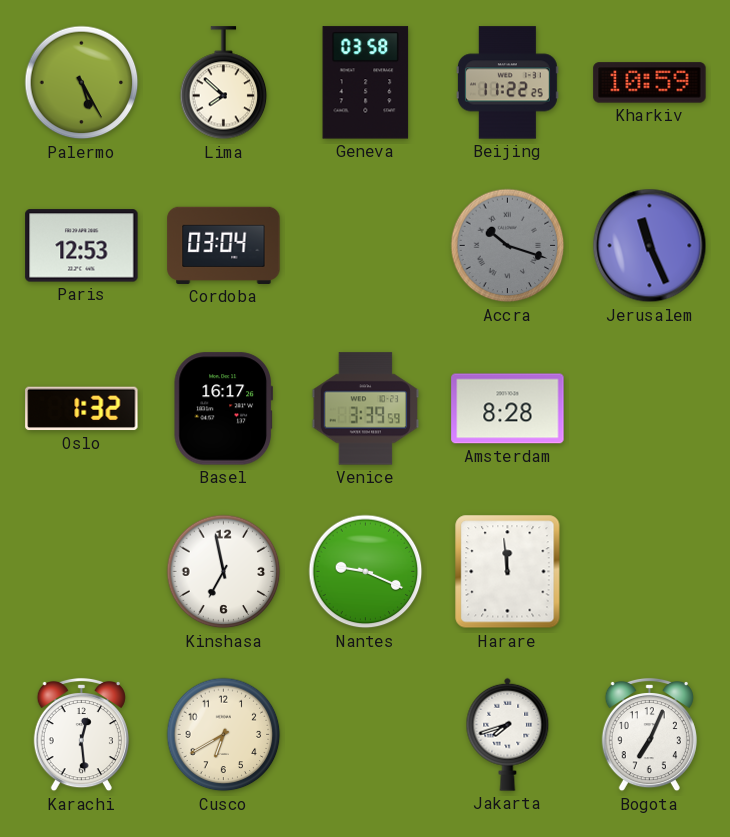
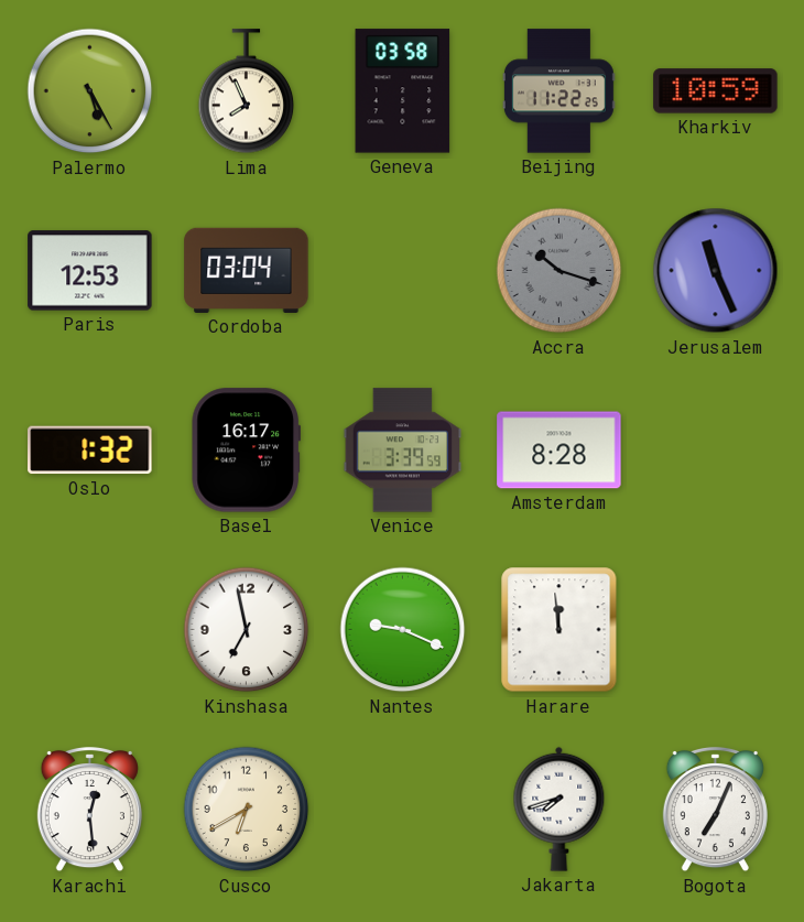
Lima: 7:52 -> 7:56
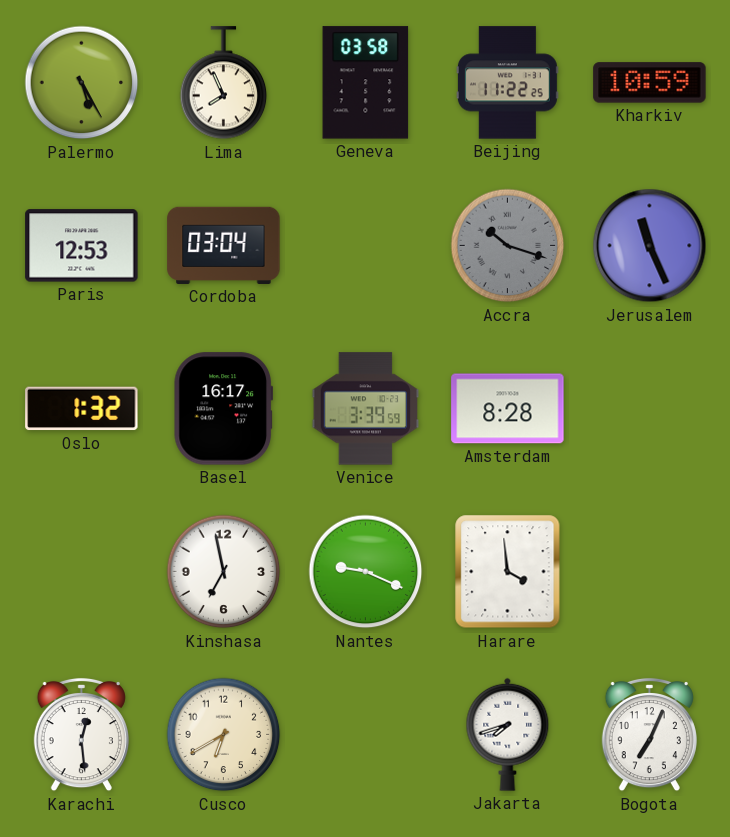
Harare: 11:59 -> 3:59
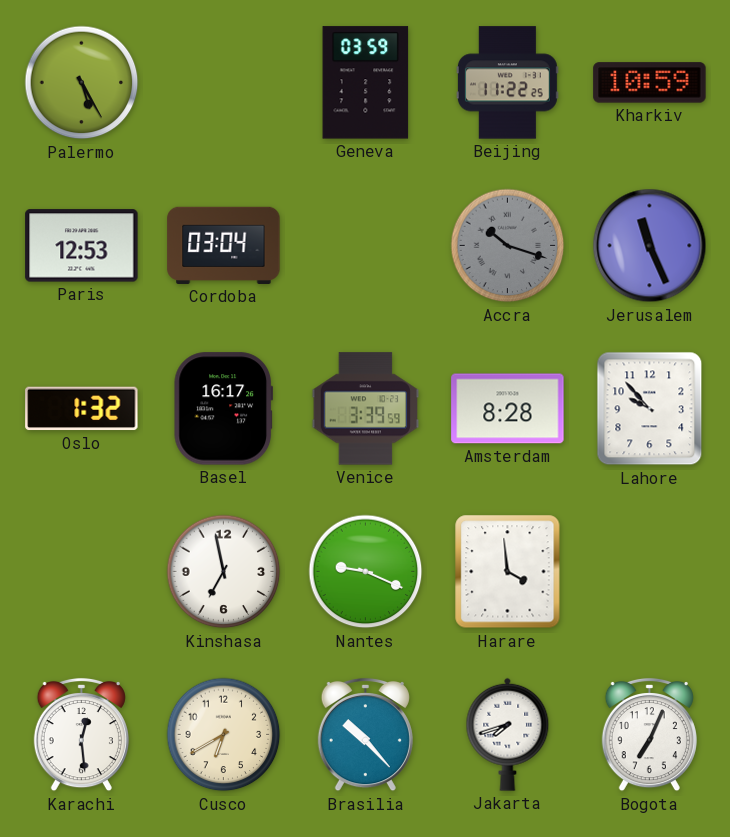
Lima: 7:56 -> none
Geneva: 03:58 -> 03:59
Lahore: none -> 9:53
Brasilia: none -> 10:23
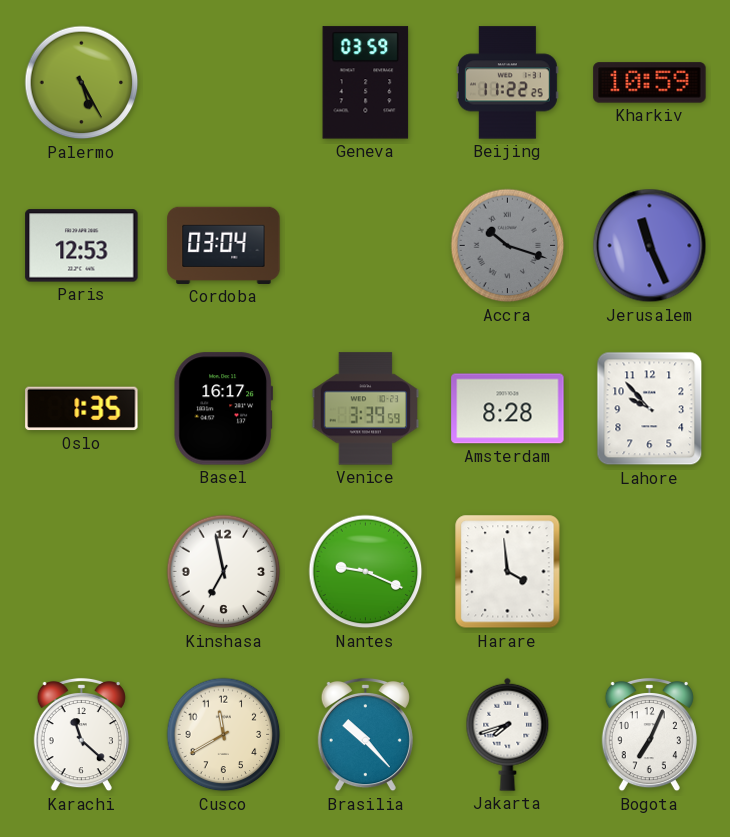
Oslo: 1:32 -> 1:35
Karachi: 12:29 -> 11:22
Cusco: 6:40 -> 11:40
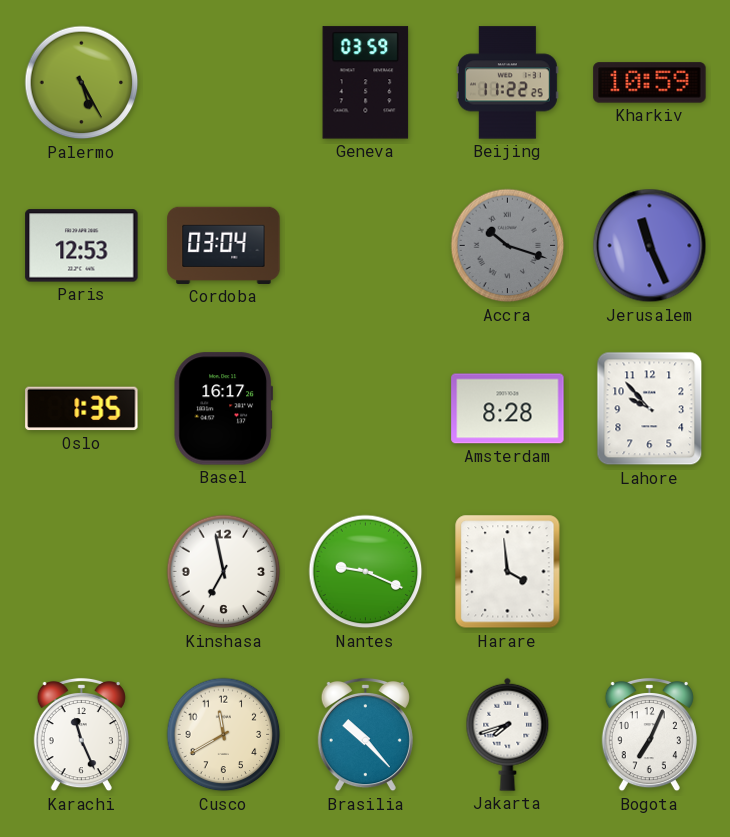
Venice: 3:39 -> none
Karachi: 11:22 -> 11:26
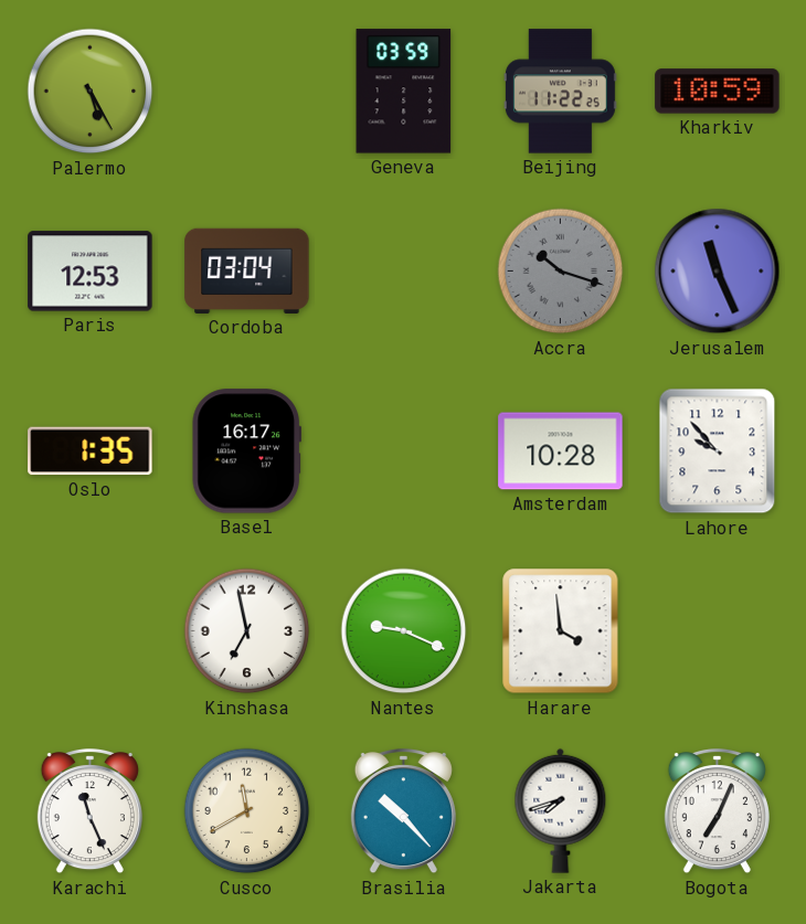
Amsterdam: 8:28 -> 10:28
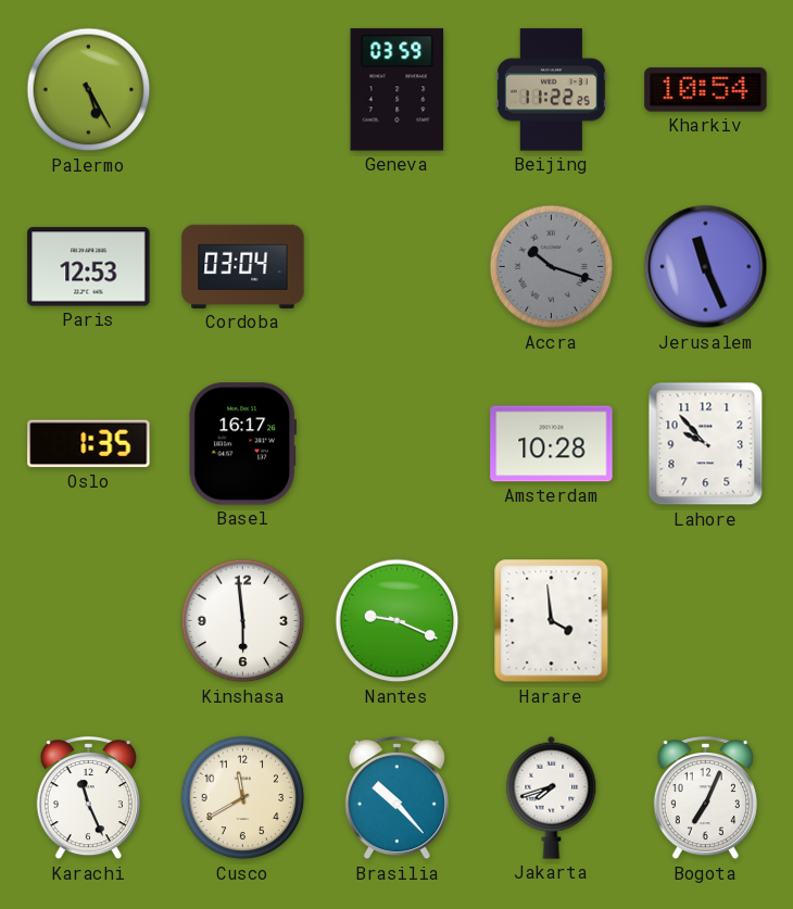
Kharkiv: 10:59 -> 10:54
Kinshasa: 6:58 -> 5:59
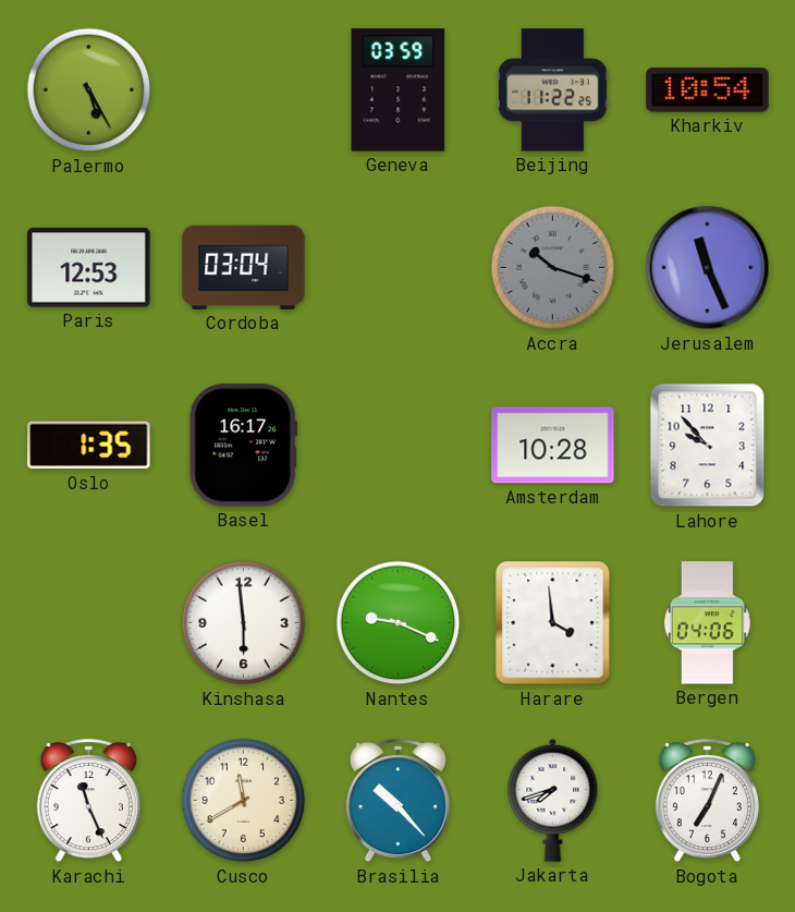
Bergen: none -> 04:06
